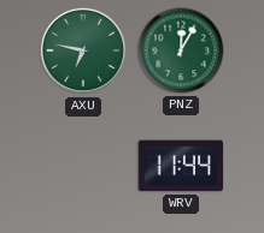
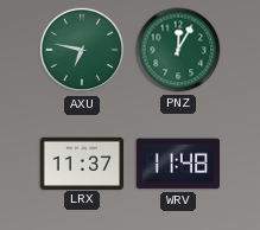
LRX: none -> 11:37
WRV: 11:44 -> 11:48
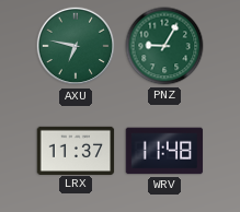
PNZ: 12:05 -> 9:05
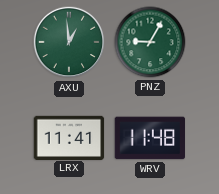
AXU: 6:47 -> 12:59
LRX: 11:37 -> 11:41
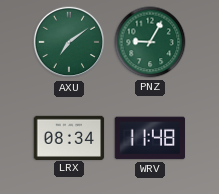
AXU: 12:59 -> 7:09
LRX: 11:41 -> 08:34
